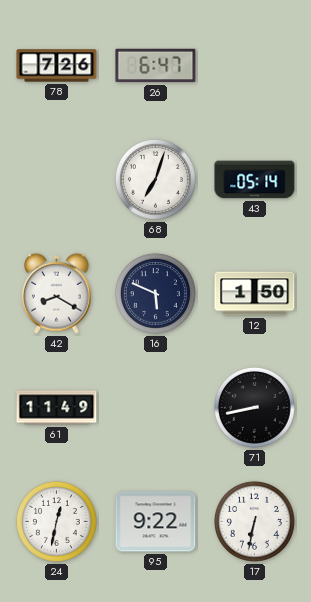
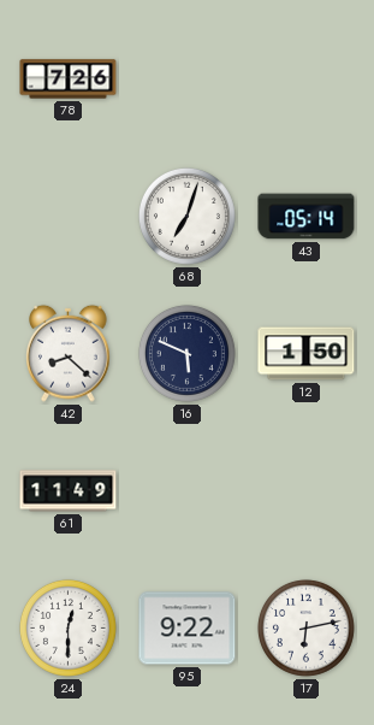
26: 6:47 -> none
42: 8:20 -> 8:22
71: 8:43 -> none
24: 12:32 -> 12:30
17: 6:32 -> 6:13
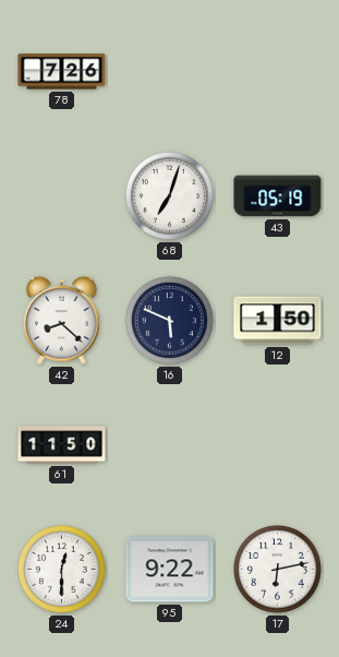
43: 05:14 -> 05:19
61: 11:49 -> 11:50
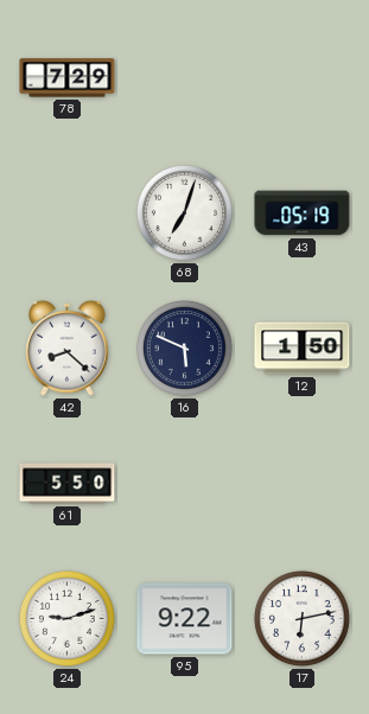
78: 7:26 -> 7:29
61: 11:50 -> 5:50
24: 12:30 -> 9:12
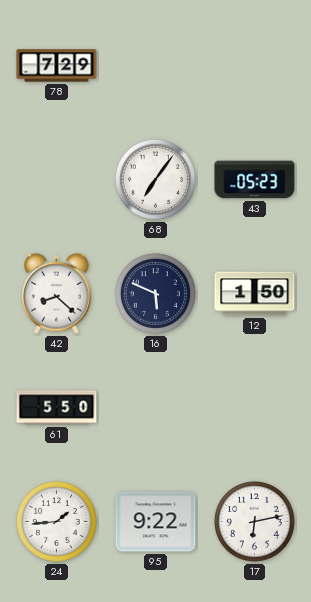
68: 7:03 -> 7:06
43: 05:19 -> 05:23
24: 9:12 -> 1:44
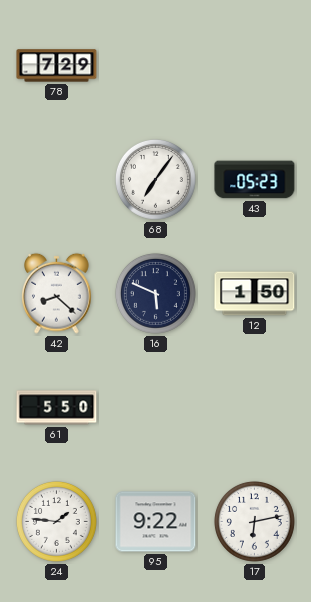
24: 1:44 -> 1:46
